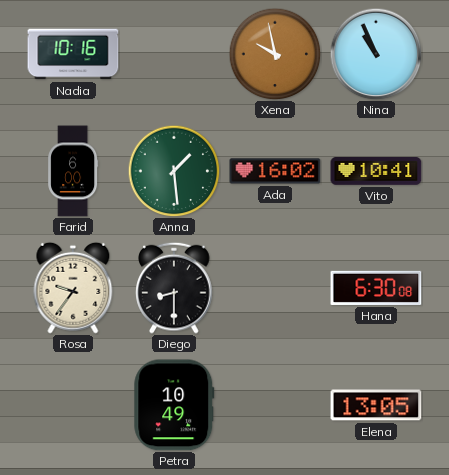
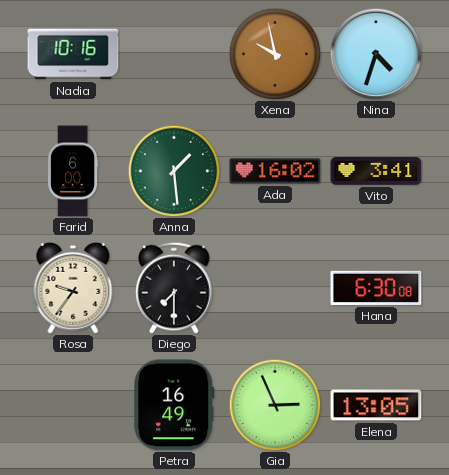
Nina: 10:56 -> 4:33
Vito: 10:41 -> 3:41
Diego: 8:30 -> 7:30
Petra: 10:49 -> 16:49
Gia: none -> 2:56
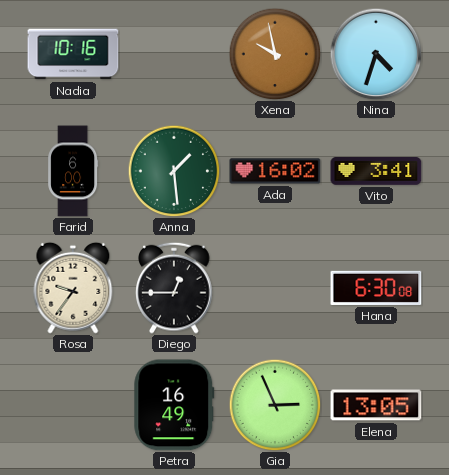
Diego: 7:30 -> 12:45
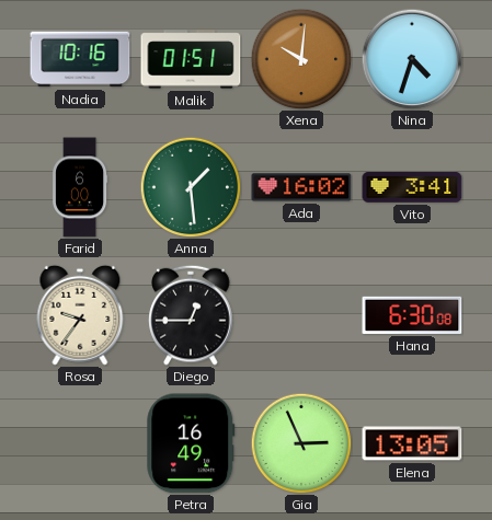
Malik: none -> 01:51
Xena: 9:58 -> 10:01
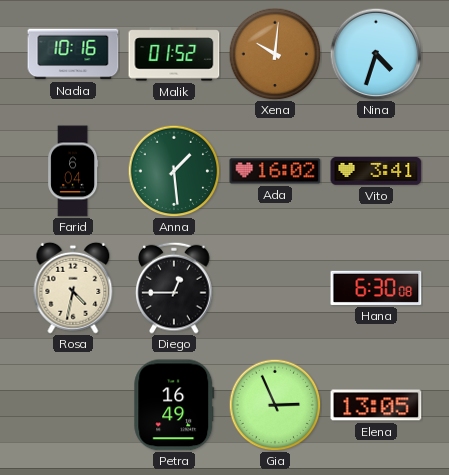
Malik: 01:51 -> 01:52
Farid: 6:00 -> 6:04
Rosa: 9:36 -> 4:32
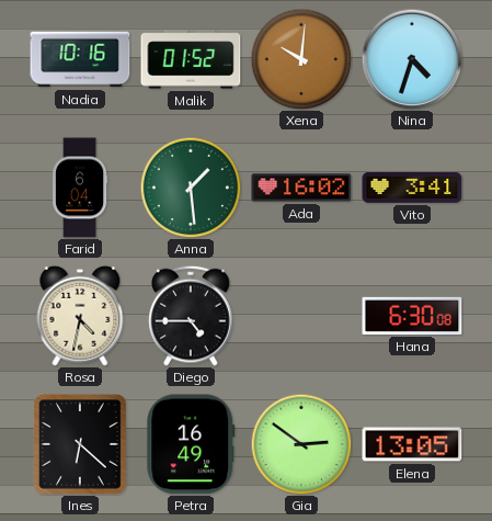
Diego: 12:45 -> 4:45
Ines: none -> 6:22
Gia: 2:56 -> 2:51
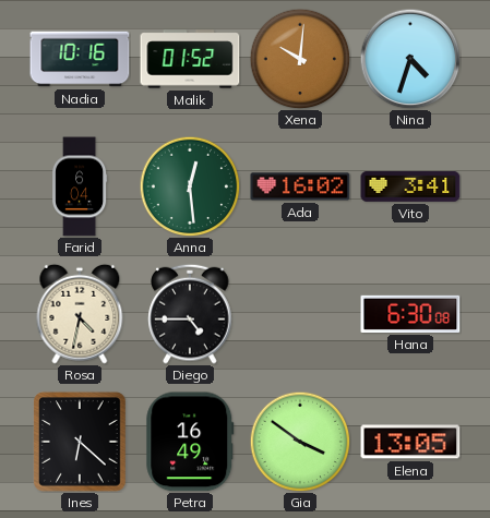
Anna: 1:29 -> 12:29
Gia: 2:51 -> 3:51
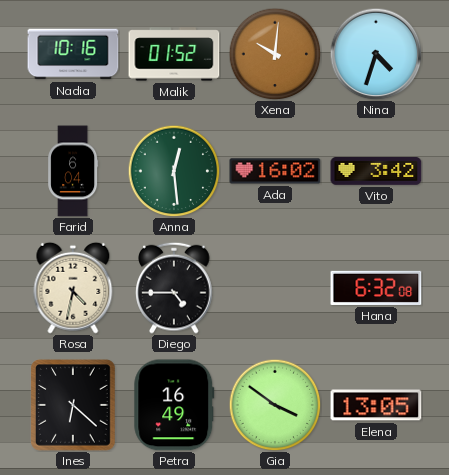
Vito: 3:41 -> 3:42
Hana: 6:30 -> 6:32
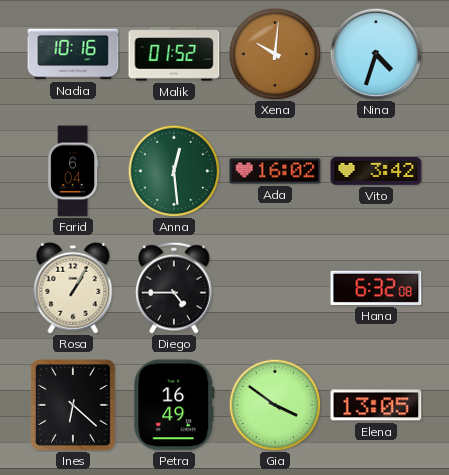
Rosa: 4:32 -> 1:05
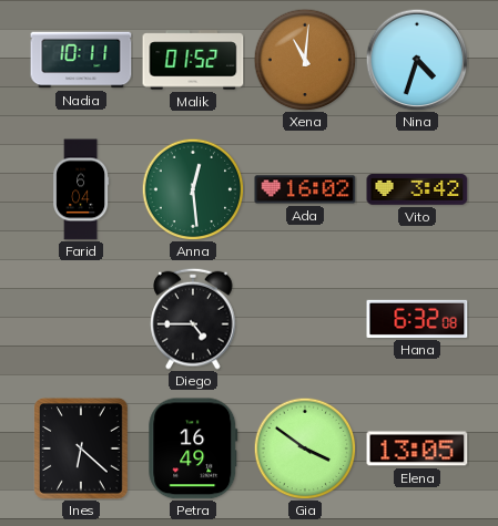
Nadia: 10:16 -> 10:11
Xena: 10:01 -> 11:01
Rosa: 1:05 -> none
